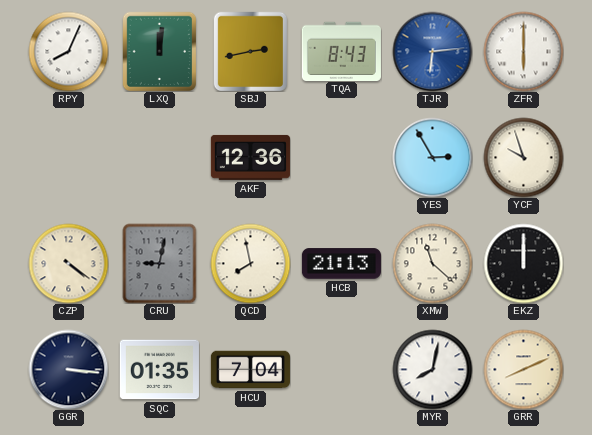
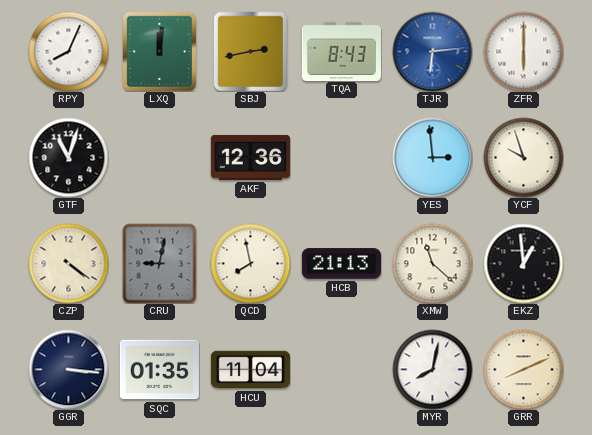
GTF: none -> 11:03
YES: 2:55 -> 2:59
EKZ: 12:00 -> 12:59
HCU: 7:04 -> 11:04
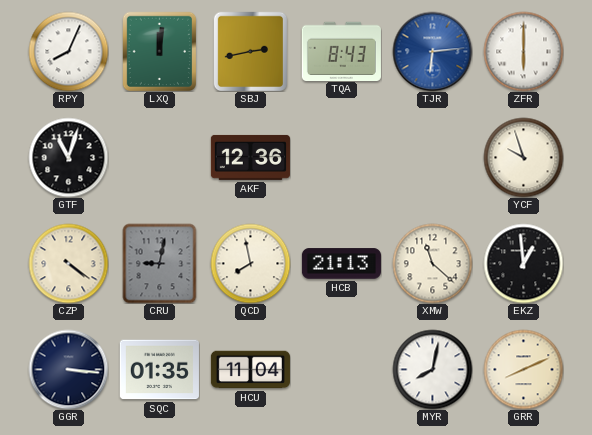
YES: 2:59 -> none
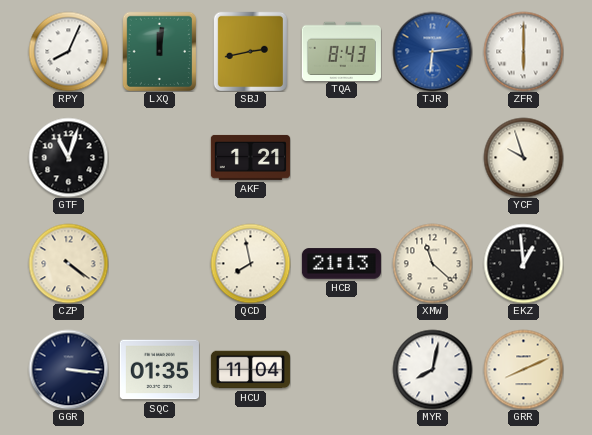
AKF: 12:36 -> 1:21
CRU: 9:02 -> none
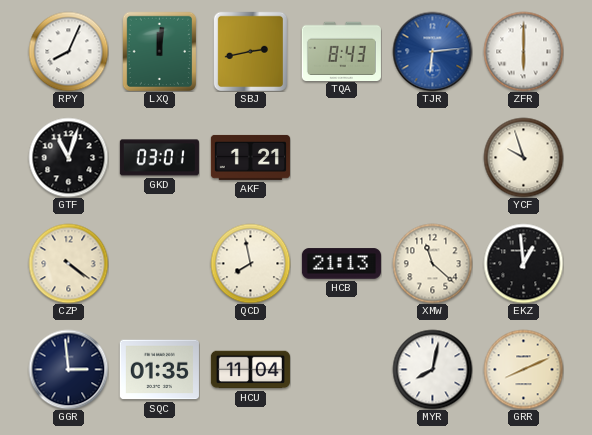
GKD: none -> 03:01
GGR: 3:16 -> 2:59
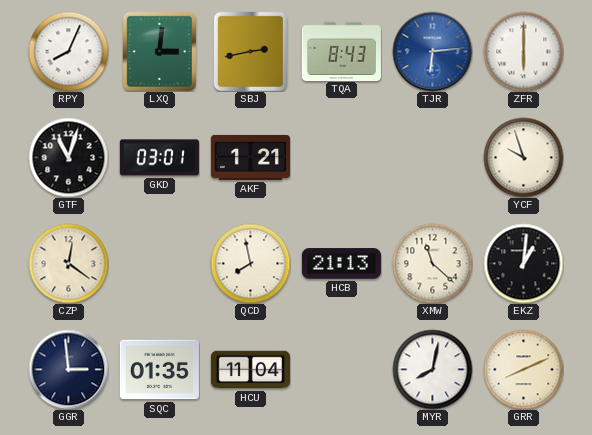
LXQ: 12:01 -> 3:01
CZP: 4:21 -> 12:21
EKZ: 12:59 -> 1:01
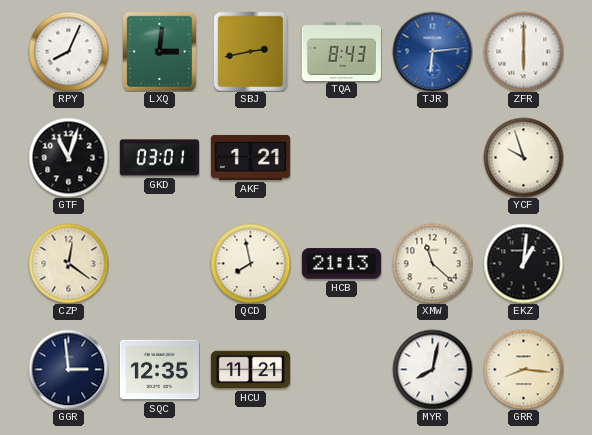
SQC: 01:35 -> 12:35
HCU: 11:04 -> 11:21
GRR: 8:11 -> 8:16
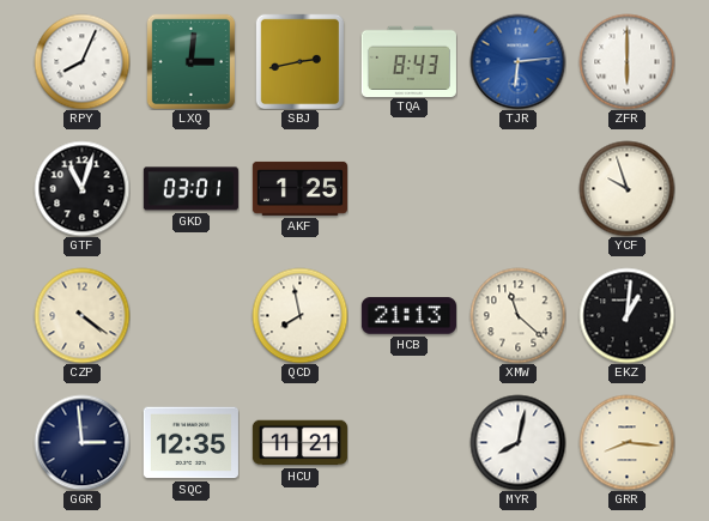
AKF: 1:21 -> 1:25
CZP: 12:21 -> 4:21
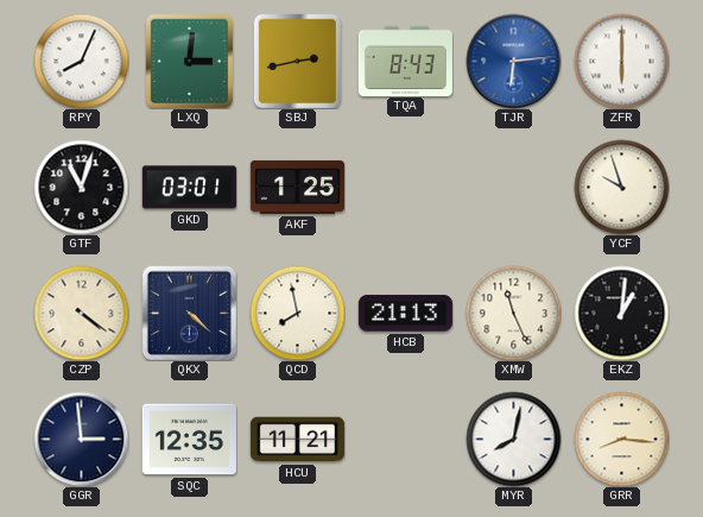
QKX: none -> 4:22
XMW: 11:22 -> 11:26
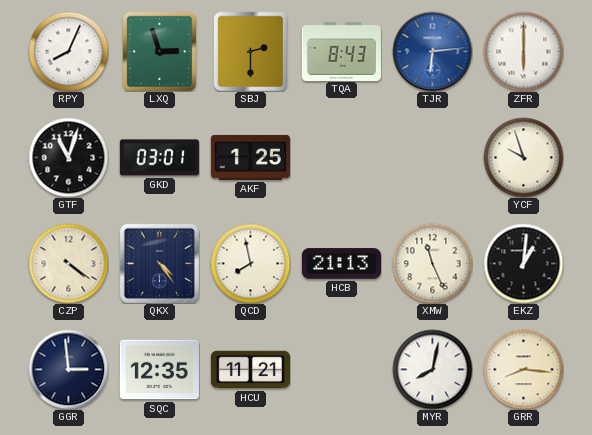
LXQ: 3:01 -> 2:57
SBJ: 2:43 -> 2:30
QKX: 4:22 -> 4:24
